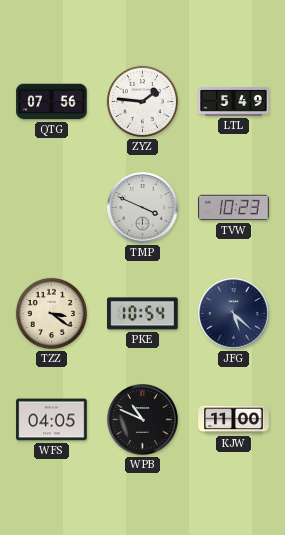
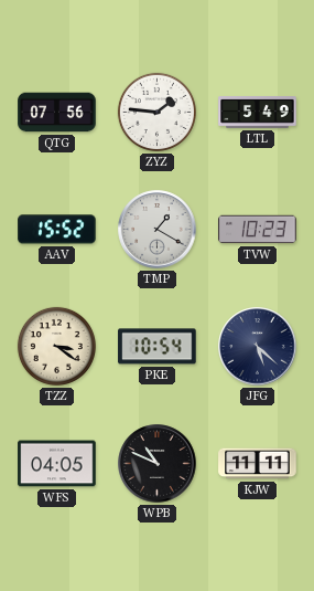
AAV: none -> 15:52
TMP: 3:49 -> 1:20
KJW: 11:00 -> 11:11
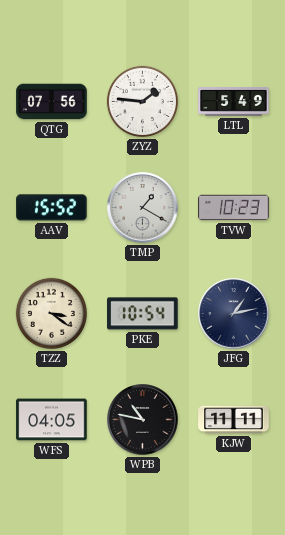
JFG: 5:22 -> 1:13
WPB: 10:49 -> 10:47
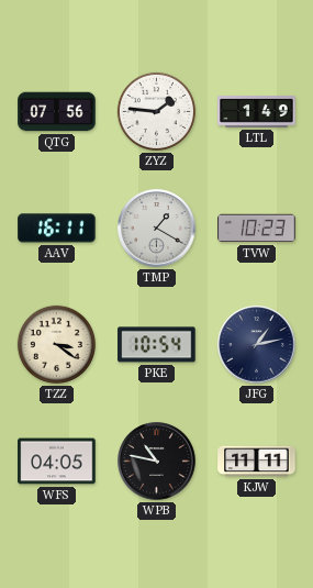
LTL: 5:49 -> 1:49
AAV: 15:52 -> 16:11
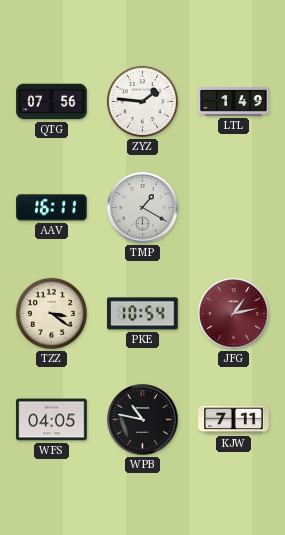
TVW: 10:23 -> none
JFG dial: navy -> burgundy
KJW: 11:11 -> 7:11
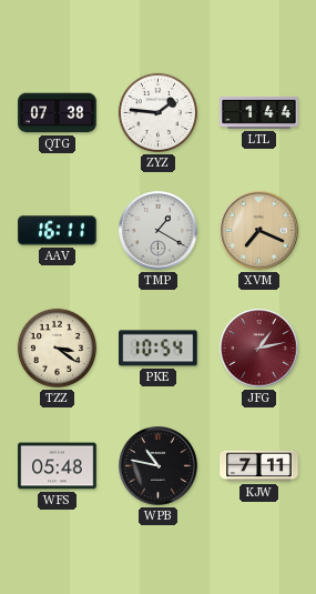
QTG: 07:56 -> 07:38
LTL: 1:49 -> 1:44
XVM: none -> 7:19
WFS: 04:05 -> 05:48
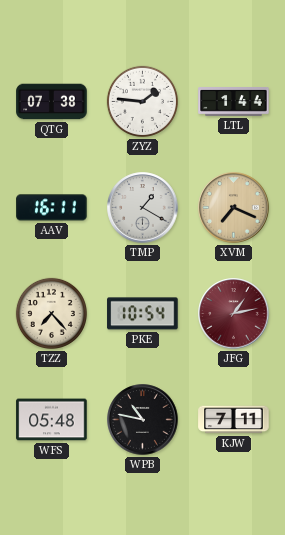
TZZ: 3:21 -> 7:23
